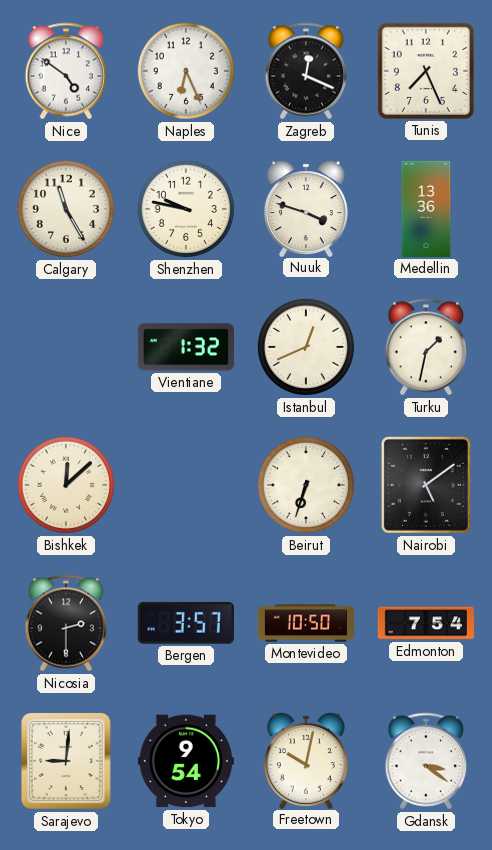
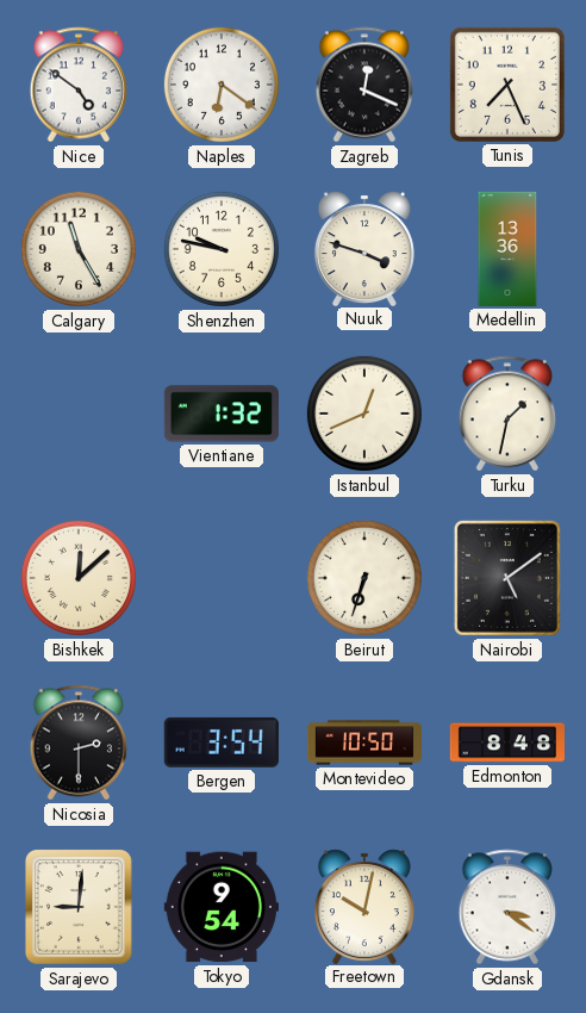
Naples: 6:26 -> 6:21
Bergen: 3:57 -> 3:54
Edmonton: 7:54 -> 8:48
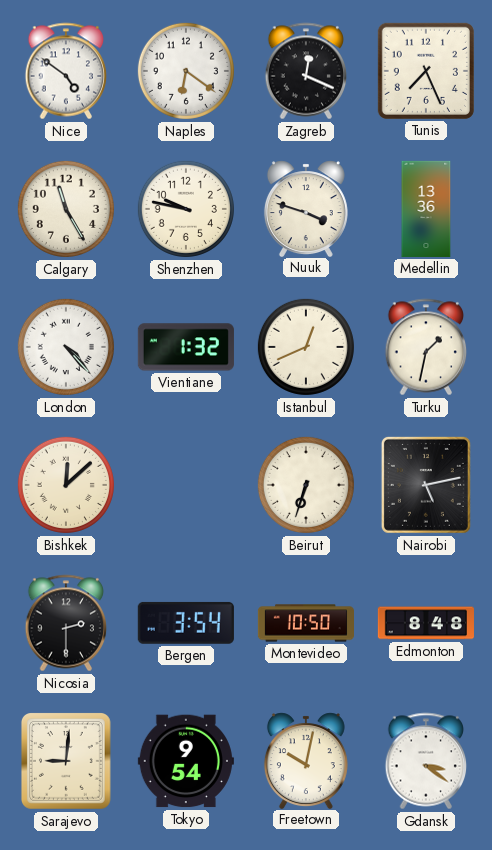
London: none -> 4:23
Nairobi: 5:09 -> 5:13
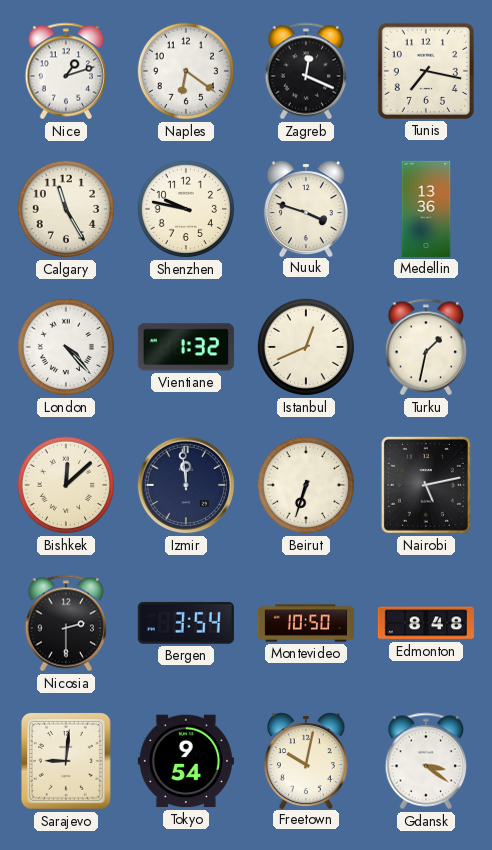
Nice: 4:51 -> 1:12
Tunis: 7:26 -> 7:17
Izmir: none -> 11:59
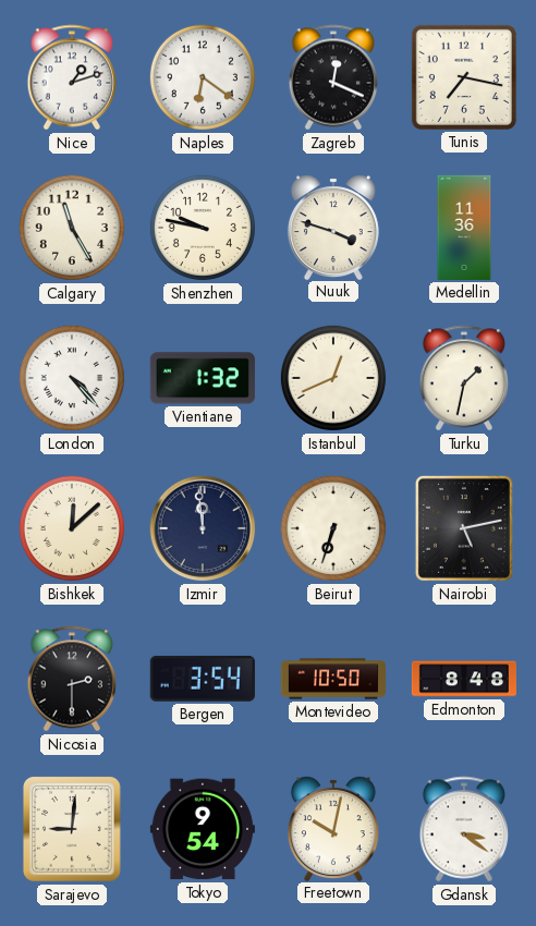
Medellin: 13:36 -> 11:36
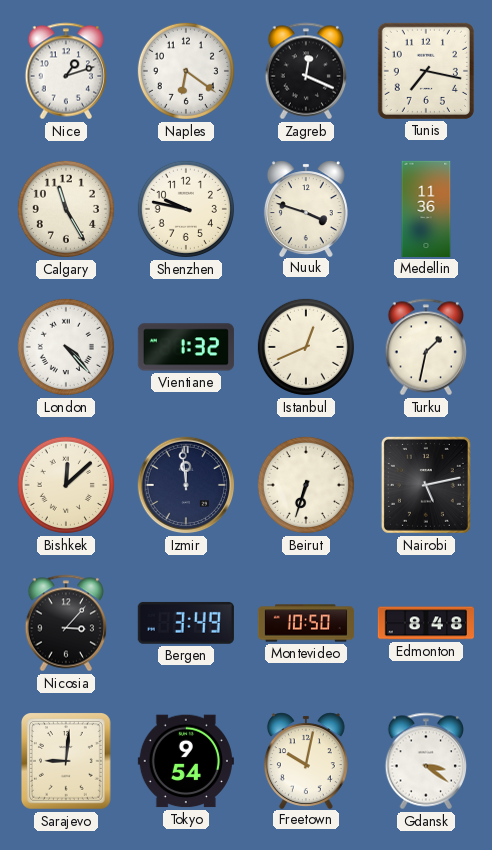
Nicosia: 2:30 -> 3:07
Bergen: 3:54 -> 3:49
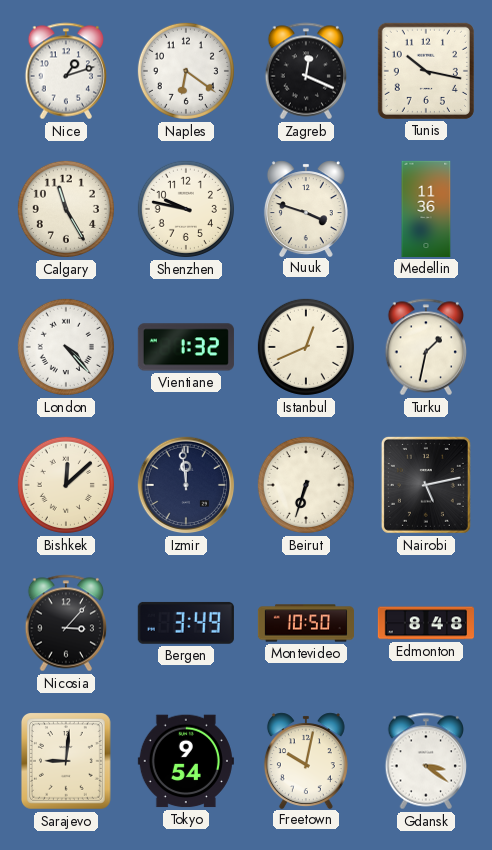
Tunis: 7:17 -> 10:17
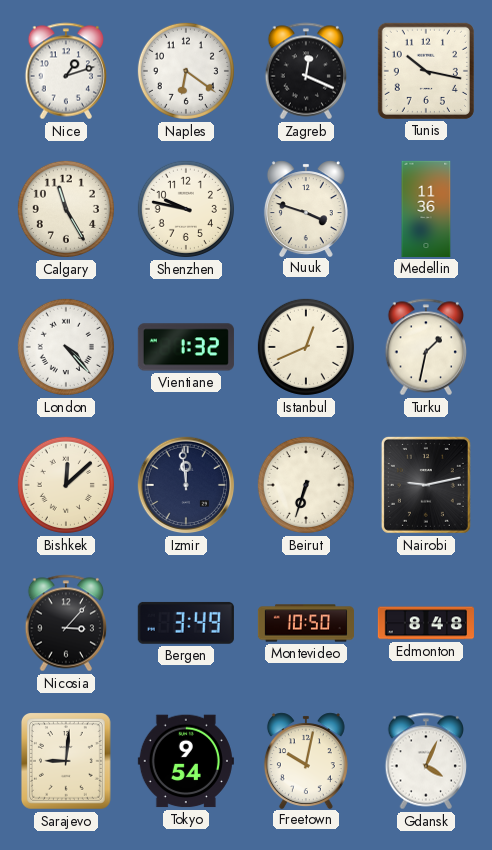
Nairobi: 5:13 -> 9:13
Gdansk: 3:21 -> 4:04
